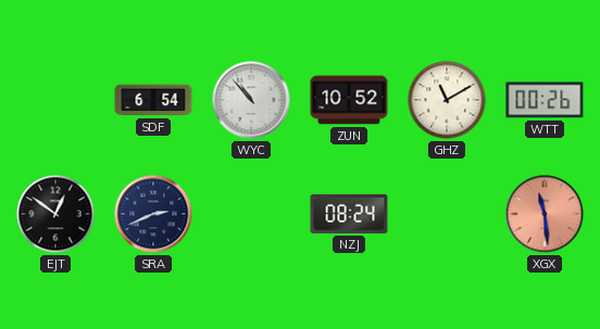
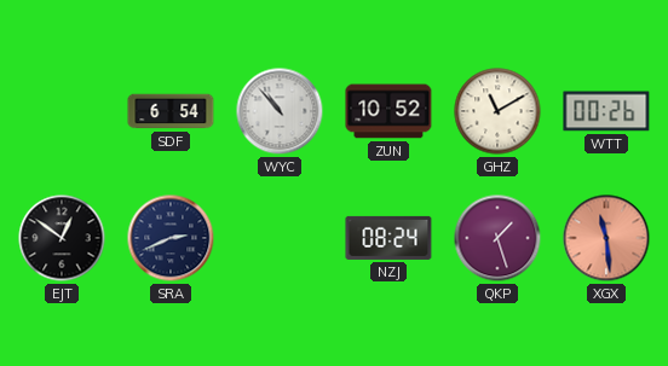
QKP: none -> 1:27
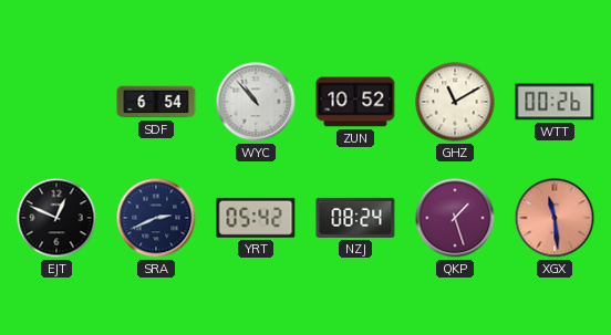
EJT: 12:51 -> 12:49
YRT: none -> 05:42
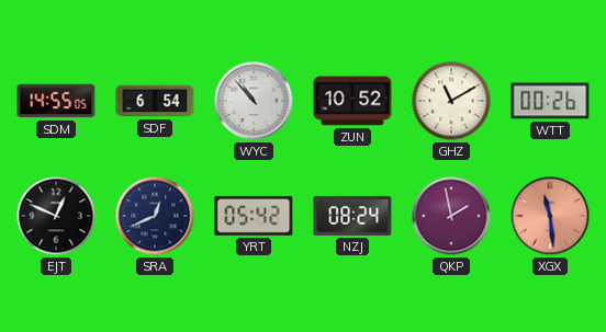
SDM: none -> 14:55
SRA: 2:41 -> 12:41
QKP: 1:27 -> 1:58
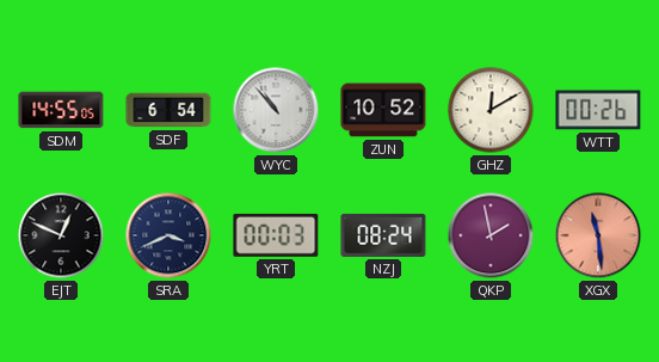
GHZ: 11:10 -> 12:10
SRA: 12:41 -> 3:41
YRT: 05:42 -> 00:03
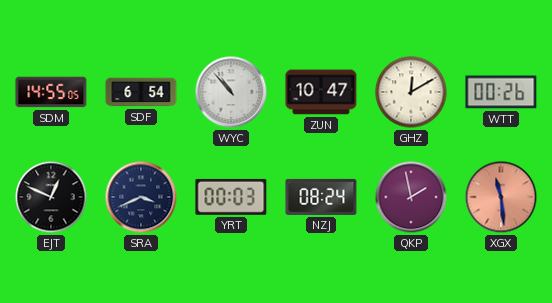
ZUN: 10:52 -> 10:47
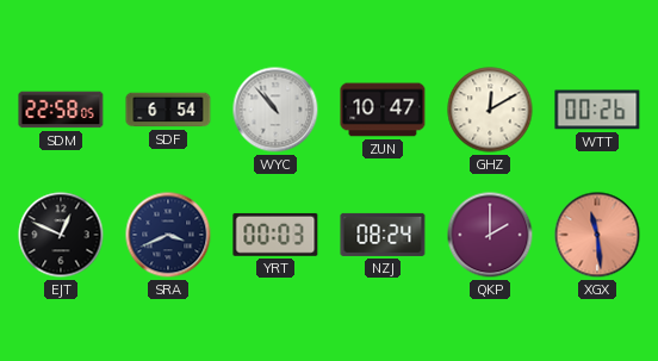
SDM: 14:55 -> 22:58
QKP: 1:58 -> 2:00
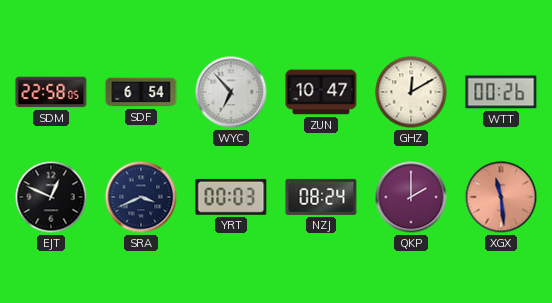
WYC: 10:53 -> 6:53
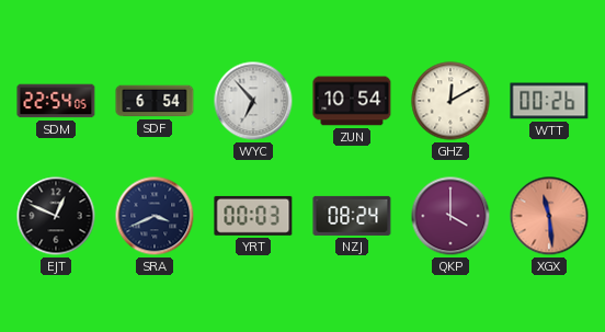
SDM: 22:58 -> 22:54
ZUN: 10:47 -> 10:54
QKP: 2:00 -> 4:00
